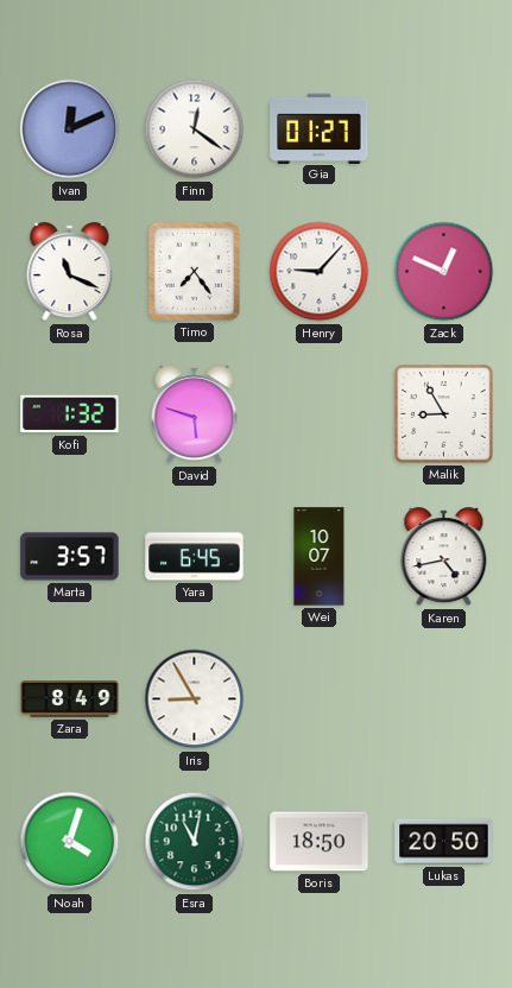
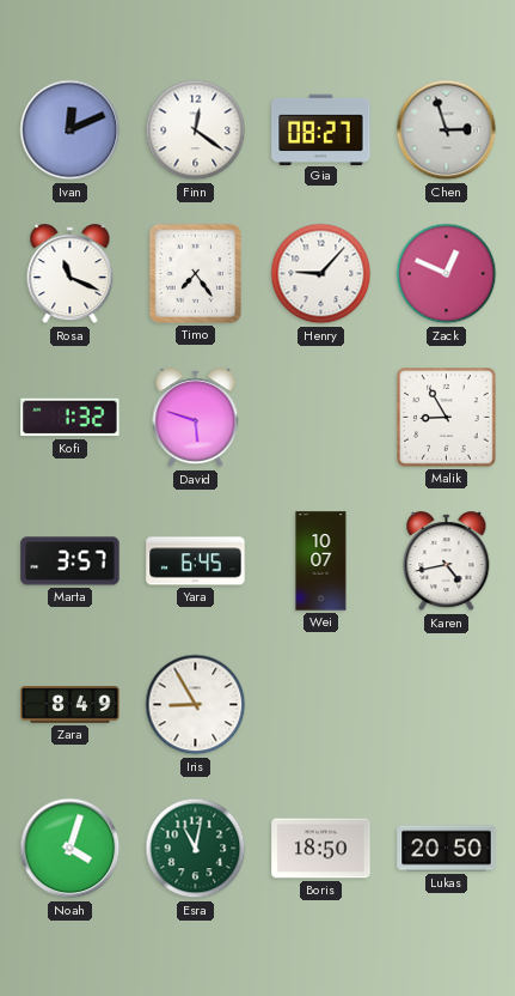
Gia: 01:27 -> 08:27
Chen: none -> 2:57
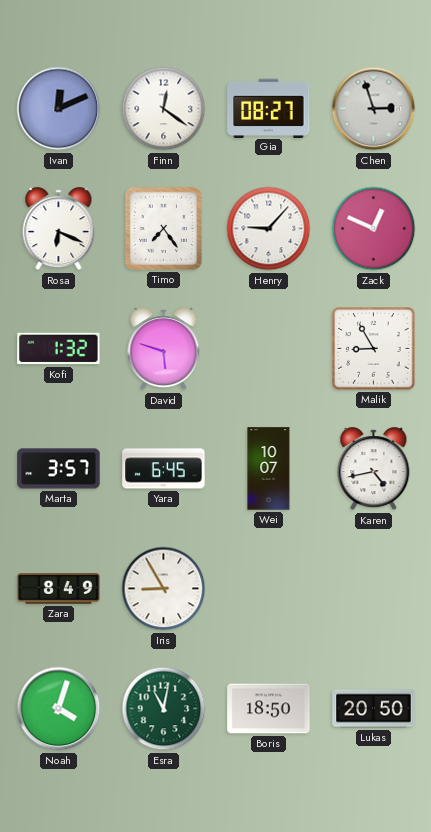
Rosa: 11:19 -> 6:19
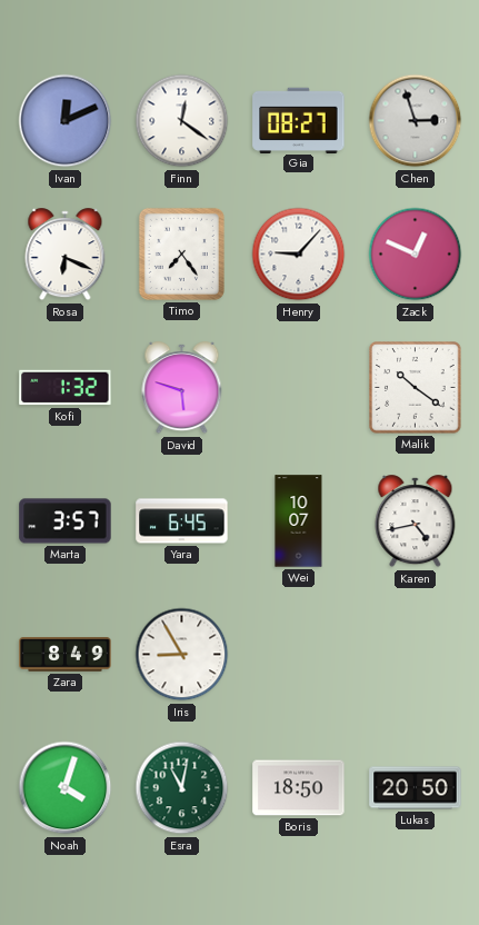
Malik: 8:55 -> 10:21
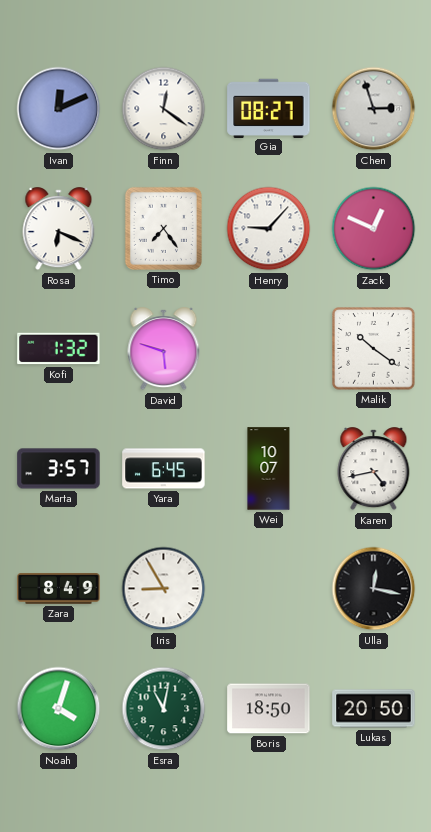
Ulla: none -> 12:17
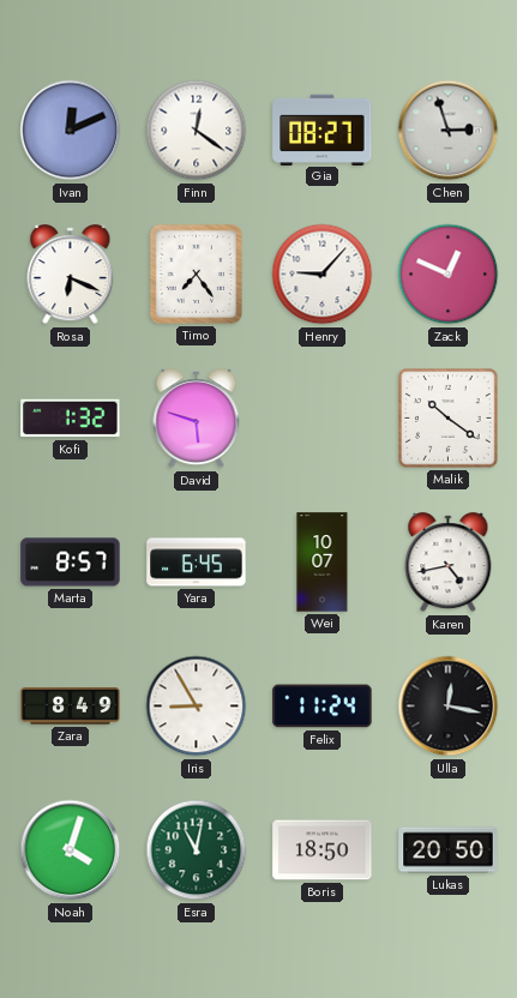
Marta: 3:57 -> 8:57
Felix: none -> 11:24
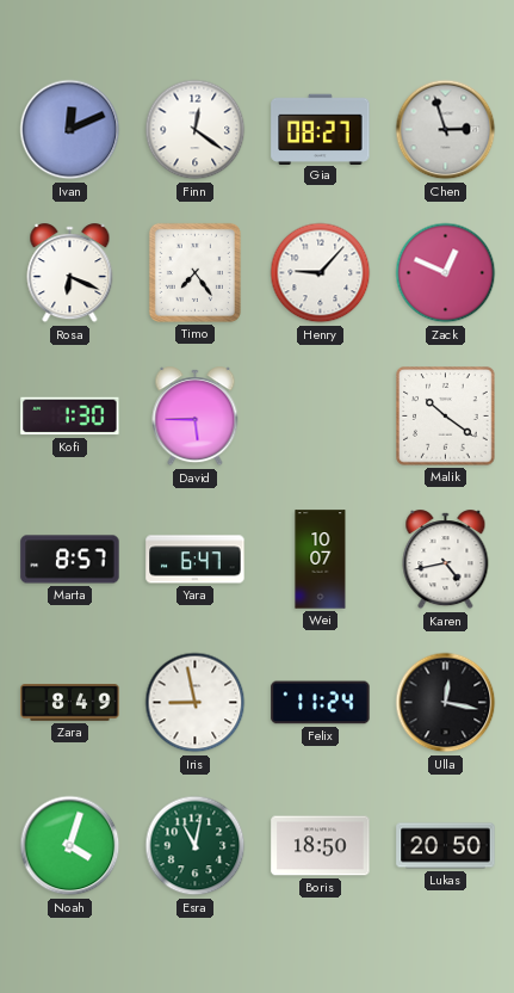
Kofi: 1:32 -> 1:30
David: 5:48 -> 5:45
Yara: 6:45 -> 6:47
Iris: 8:55 -> 8:58
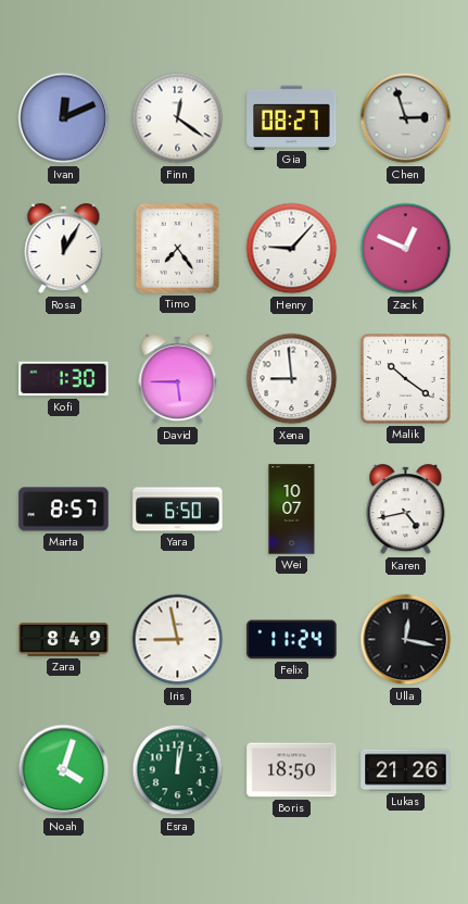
Rosa: 6:19 -> 12:05
Xena: none -> 8:59
Yara: 6:47 -> 6:50
Esra: 11:02 -> 12:02
Lukas: 20:50 -> 21:26
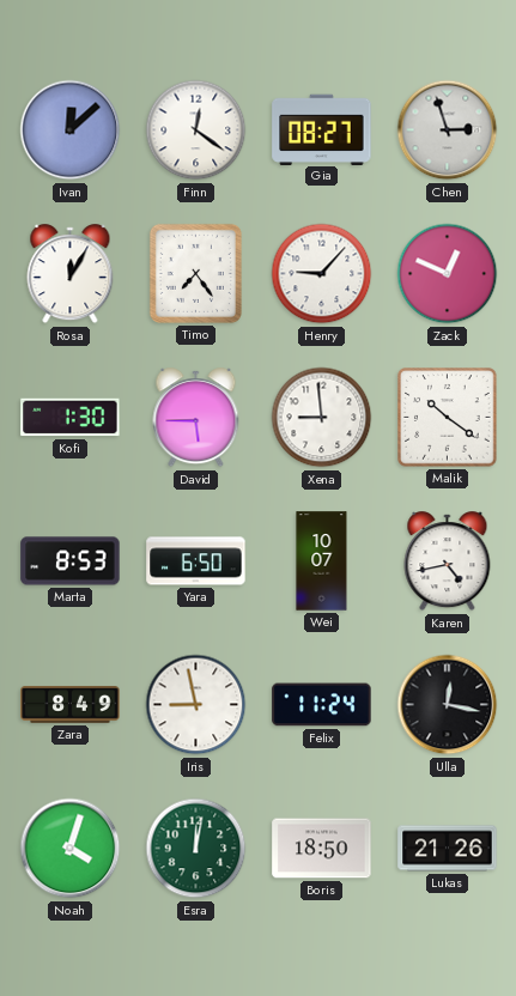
Ivan: 12:11 -> 12:08
Marta: 8:57 -> 8:53
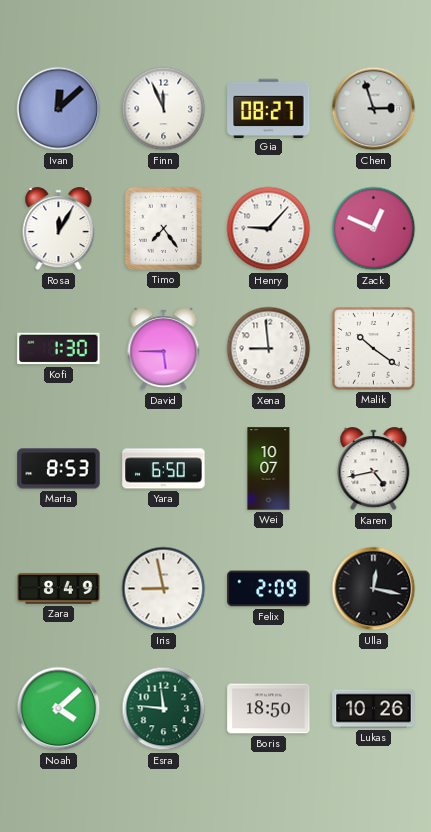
Finn: 12:21 -> 11:56
Felix: 11:24 -> 2:09
Noah: 4:03 -> 4:08
Esra: 12:02 -> 11:46
Lukas: 21:26 -> 10:26
